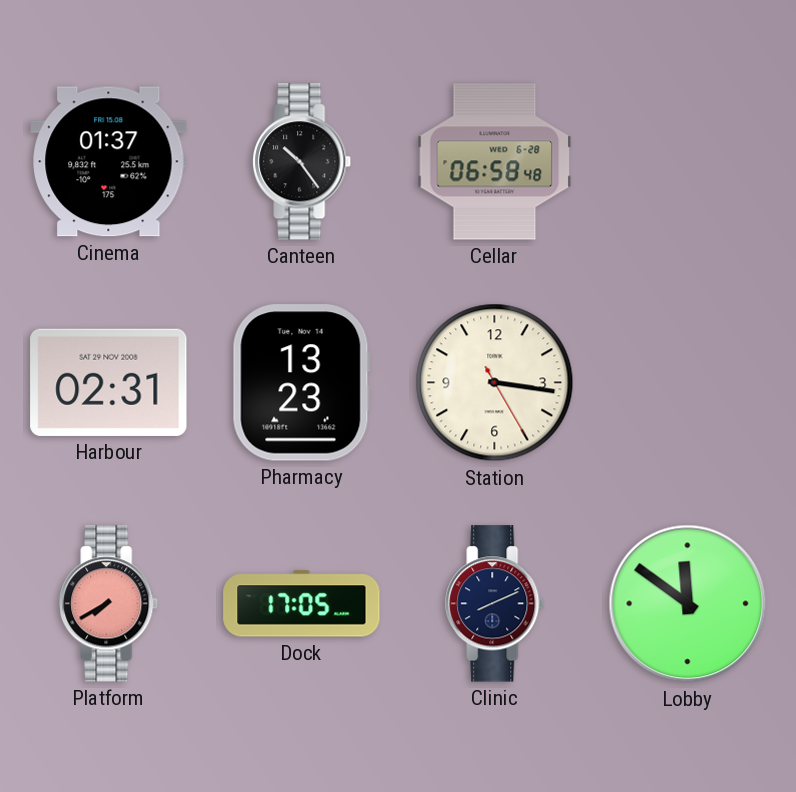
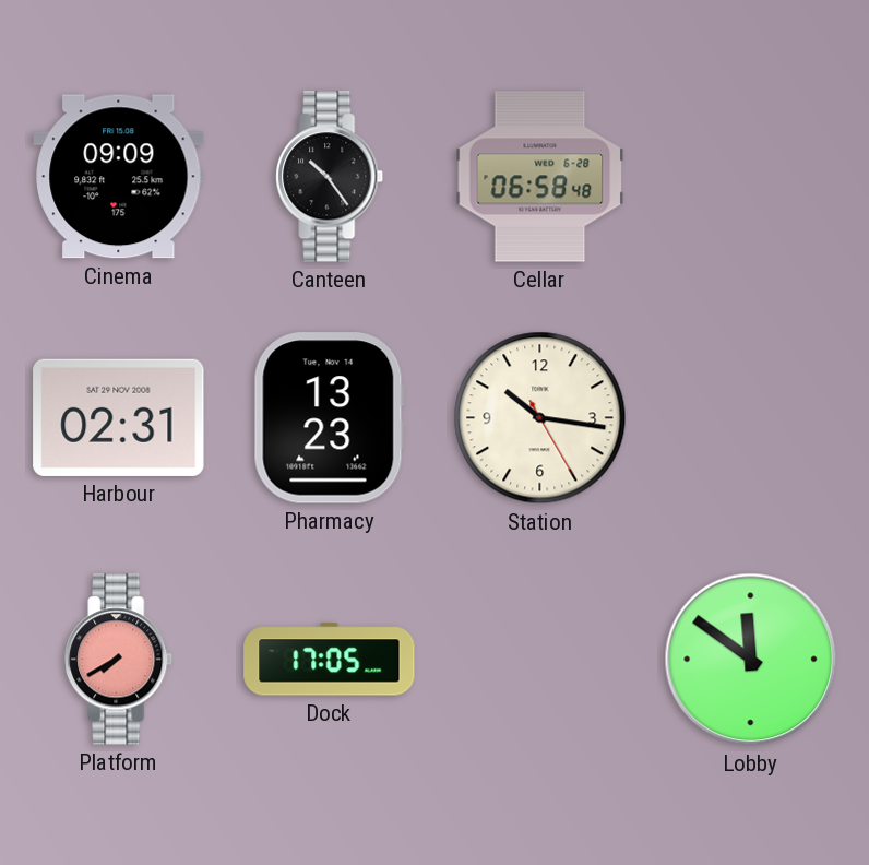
Cinema: 01:37 -> 09:09
Station: 3:16 -> 10:16
Clinic: 8:11 -> none
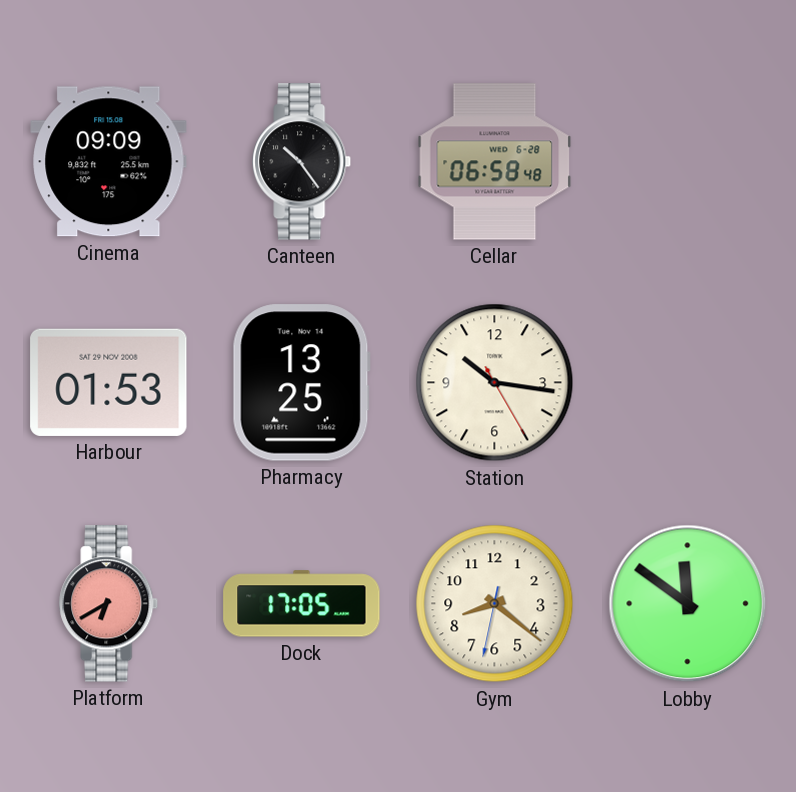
Harbour: 02:31 -> 01:53
Pharmacy: 13:23 -> 13:25
Platform: 7:40 -> 6:40
Gym: none -> 8:21
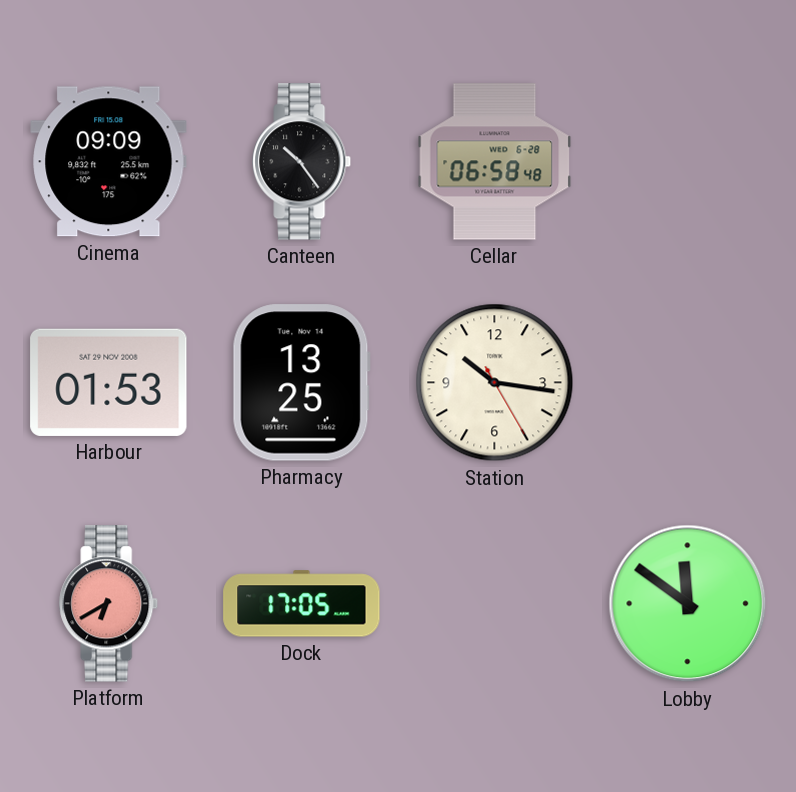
Gym: 8:21 -> none
